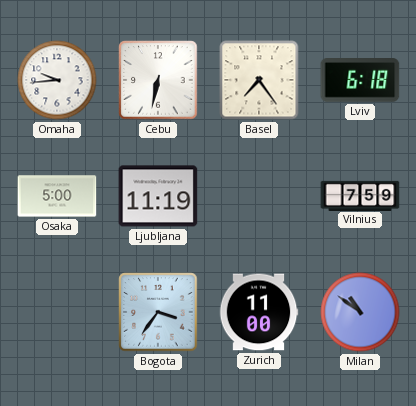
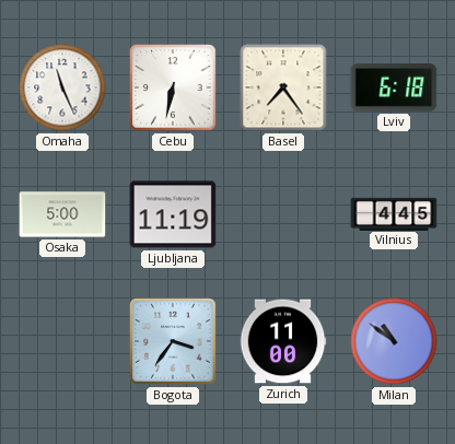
Omaha: 9:44 -> 11:26
Vilnius: 7:59 -> 4:45
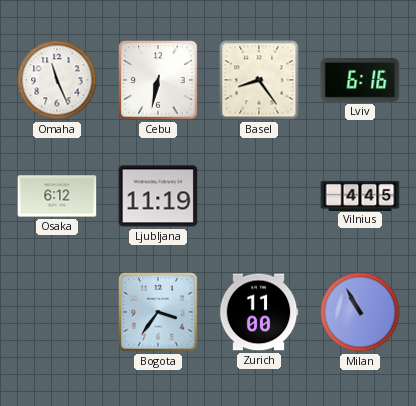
Basel: 7:24 -> 8:24
Lviv: 6:18 -> 6:16
Osaka: 5:00 -> 6:12
Milan: 10:51 -> 10:55
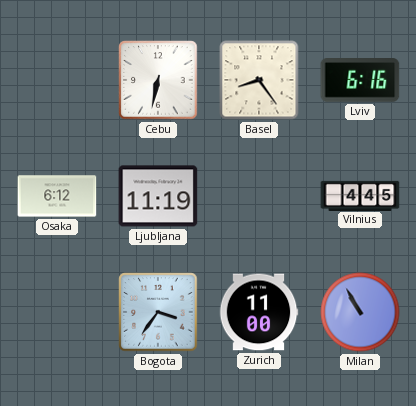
Omaha: 11:26 -> none
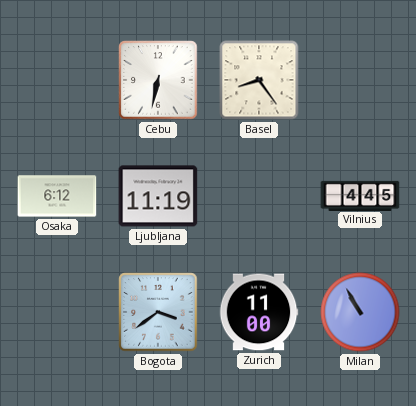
Lviv: 6:16 -> none
Bogota: 3:36 -> 3:39
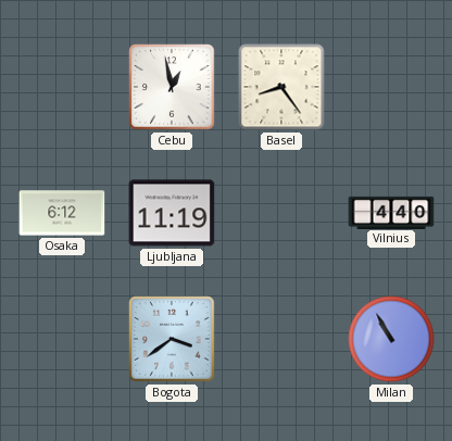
Cebu: 6:32 -> 12:58
Vilnius: 4:45 -> 4:40
Zurich: 11:00 -> none
